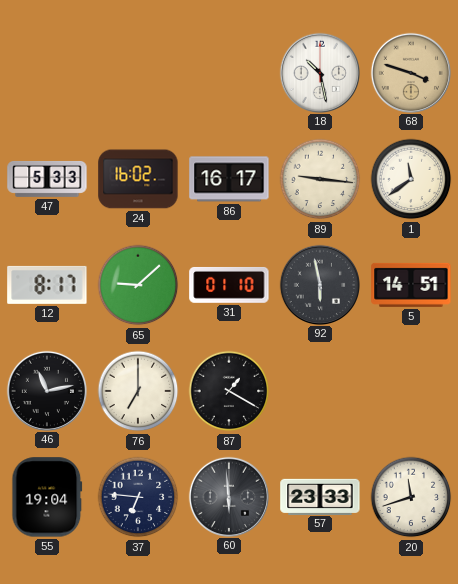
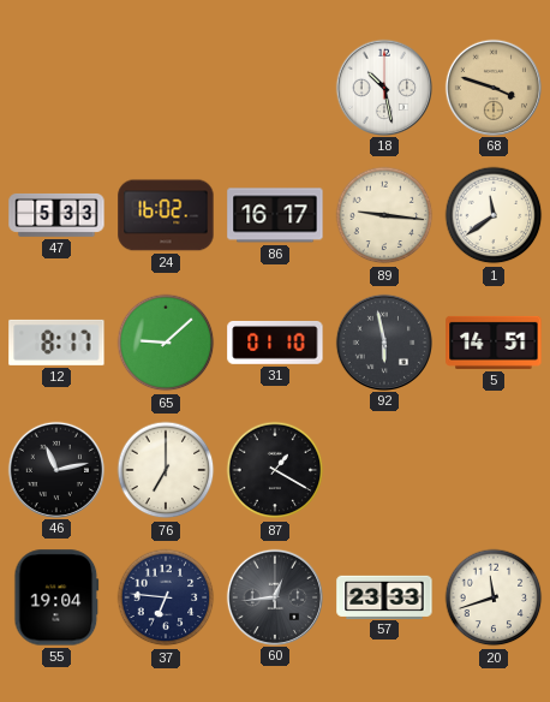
60: 5:59 -> 12:44
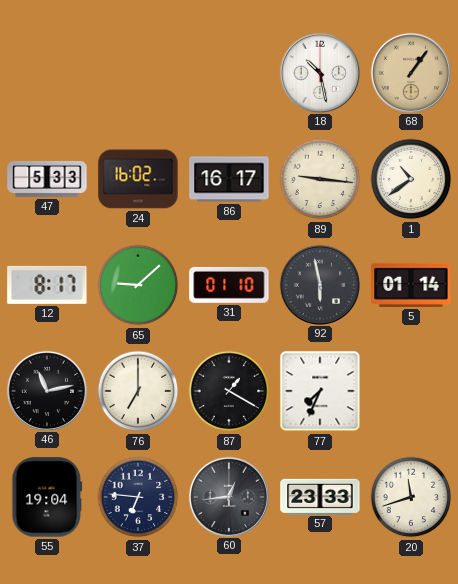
68: 3:48 -> 1:06
1: 11:39 -> 10:39
5: 14:51 -> 01:14
77: none -> 7:34
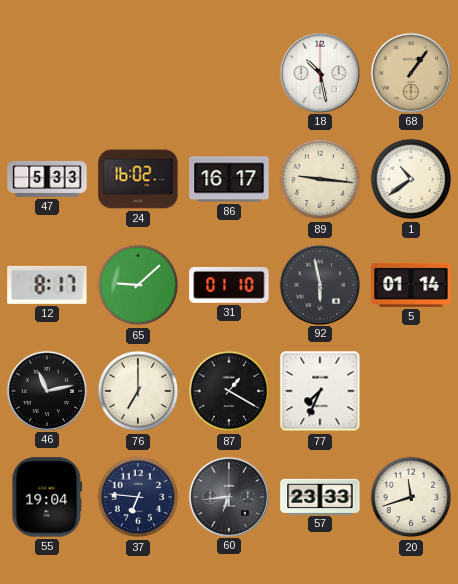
60: 12:44 -> 6:44
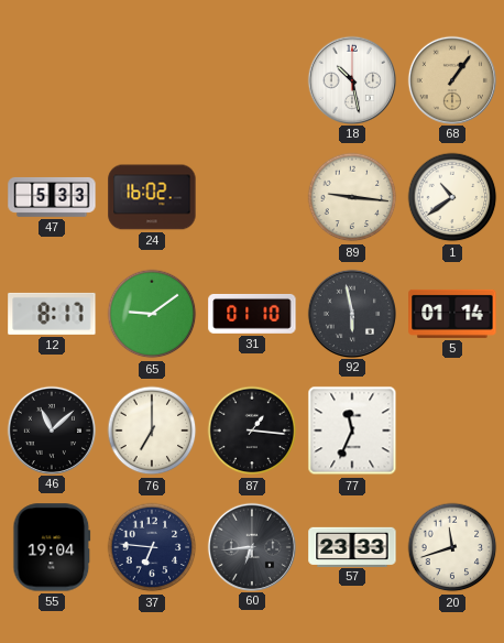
86: 16:17 -> none
65: 9:08 -> 9:09
46: 11:13 -> 11:08
87: 1:20 -> 1:16
77: 7:34 -> 11:34
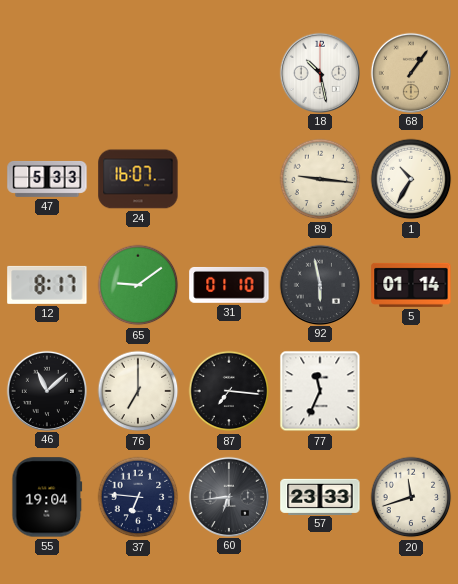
24: 16:02 -> 16:07
1: 10:39 -> 10:35
87: 1:16 -> 7:16
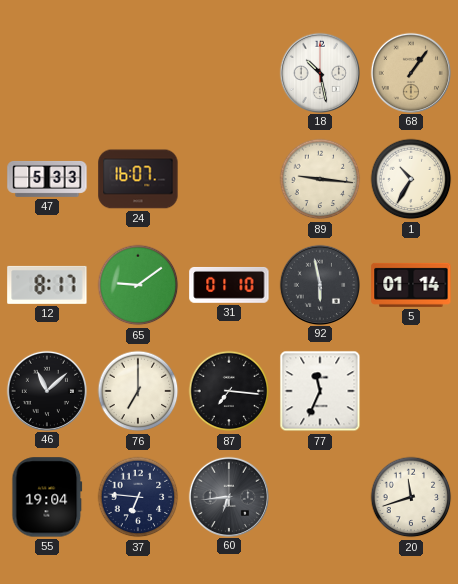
57: 23:33 -> none
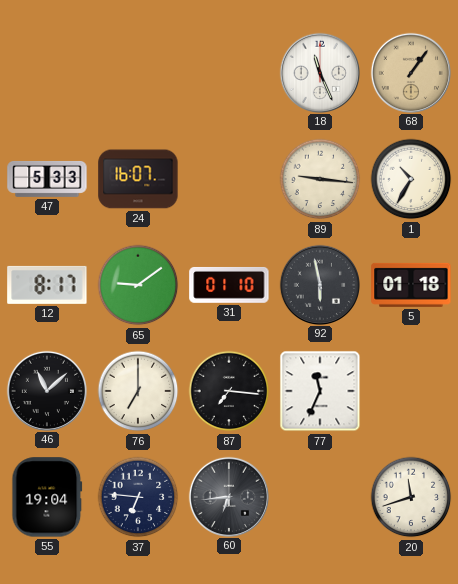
18: 10:28 -> 11:26
5: 01:14 -> 01:18
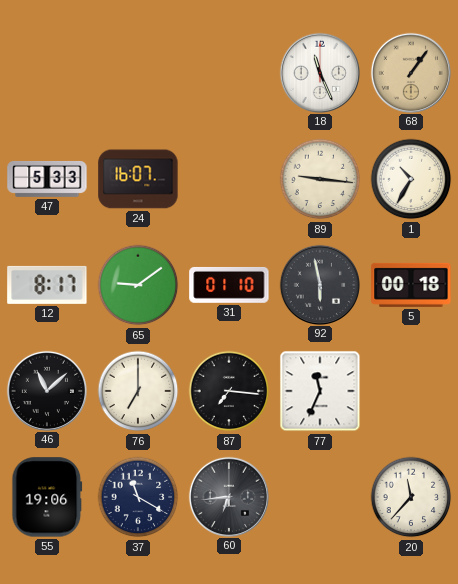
5: 01:18 -> 00:18
55: 19:04 -> 19:06
37: 6:46 -> 11:20
20: 11:42 -> 11:37
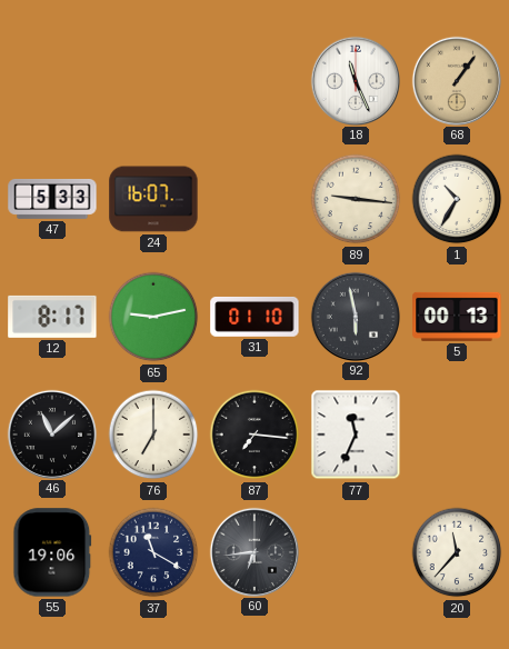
65: 9:09 -> 9:13
5: 00:18 -> 00:13
